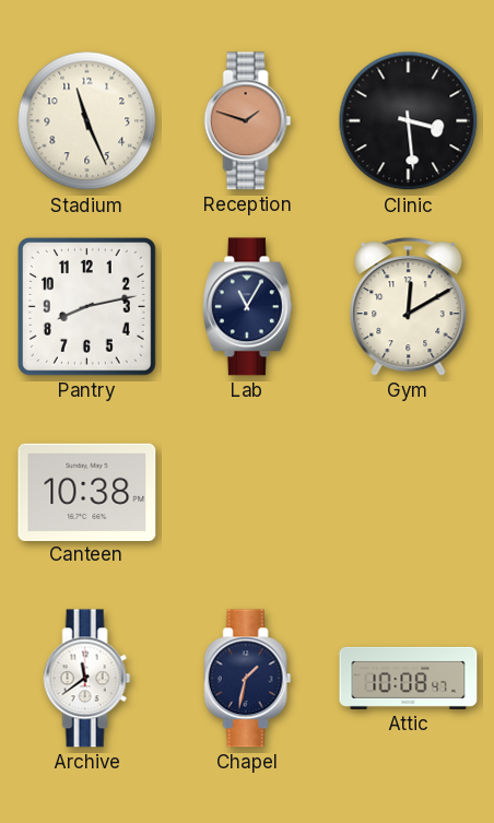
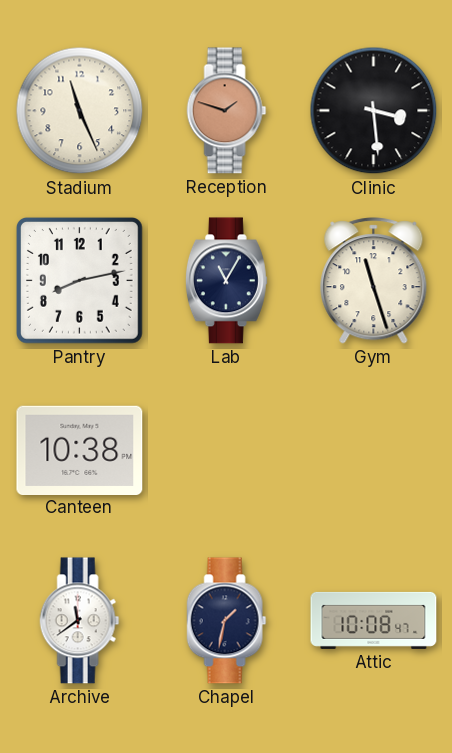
Gym: 12:10 -> 11:27
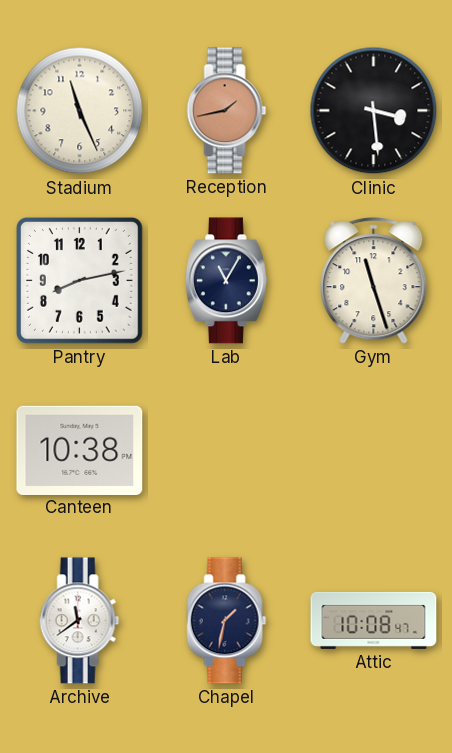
Reception: 1:48 -> 1:43
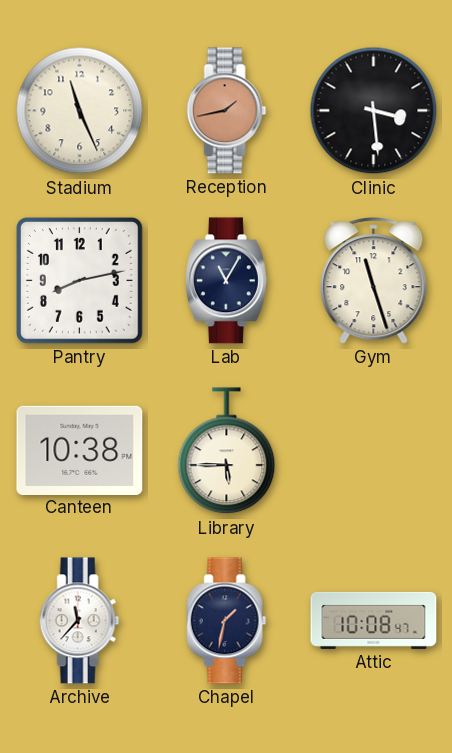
Library: none -> 5:45
Archive: 11:39 -> 11:37
